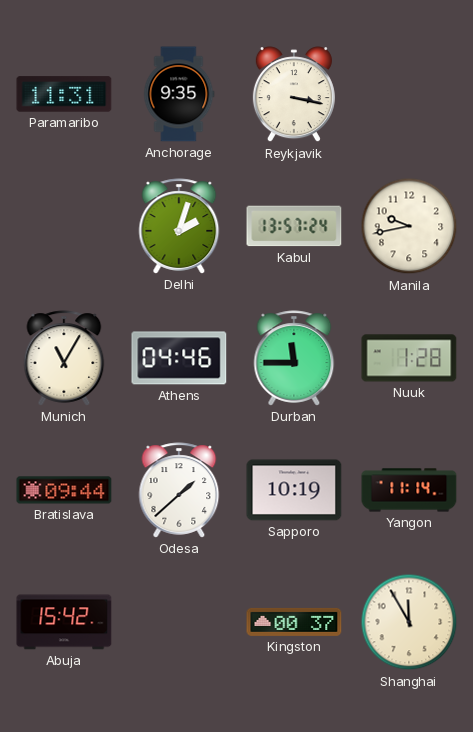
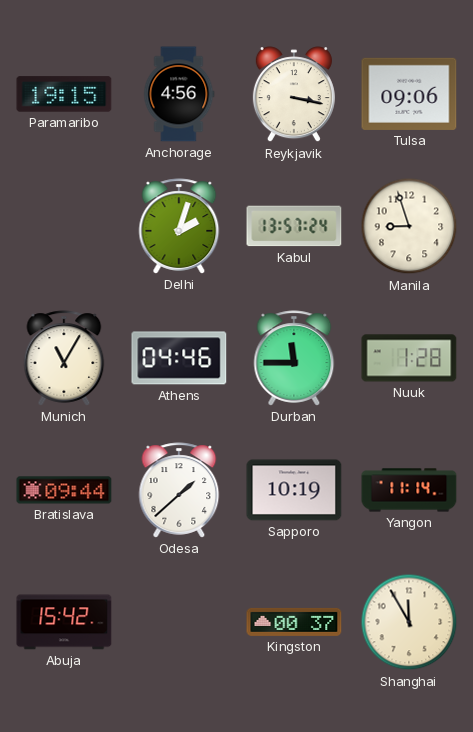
Paramaribo: 11:31 -> 19:15
Anchorage: 9:35 -> 4:56
Tulsa: none -> 09:06
Manila: 9:43 -> 8:57
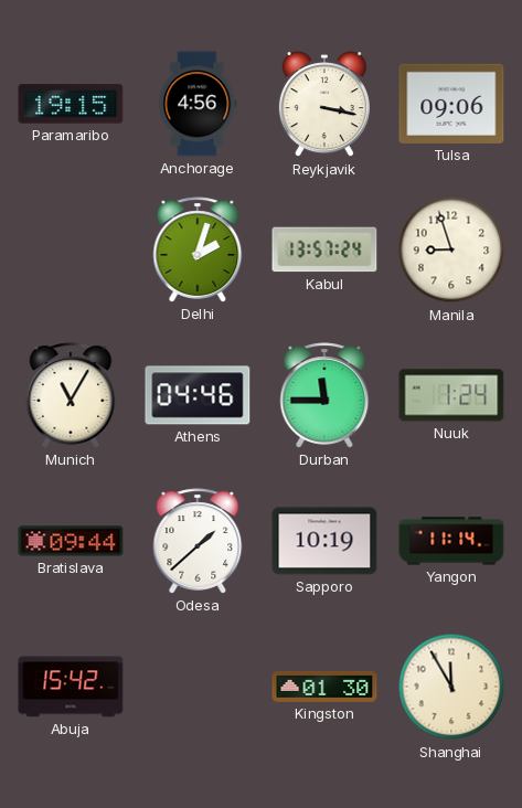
Nuuk: 1:28 -> 1:24
Kingston: 00:37 -> 01:30
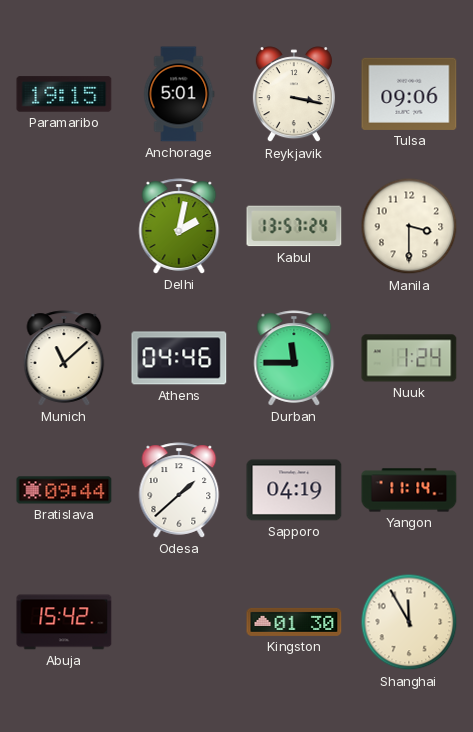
Anchorage: 4:56 -> 5:01
Delhi: 2:03 -> 2:02
Manila: 8:57 -> 3:30
Munich: 11:05 -> 11:08
Sapporo: 10:19 -> 04:19
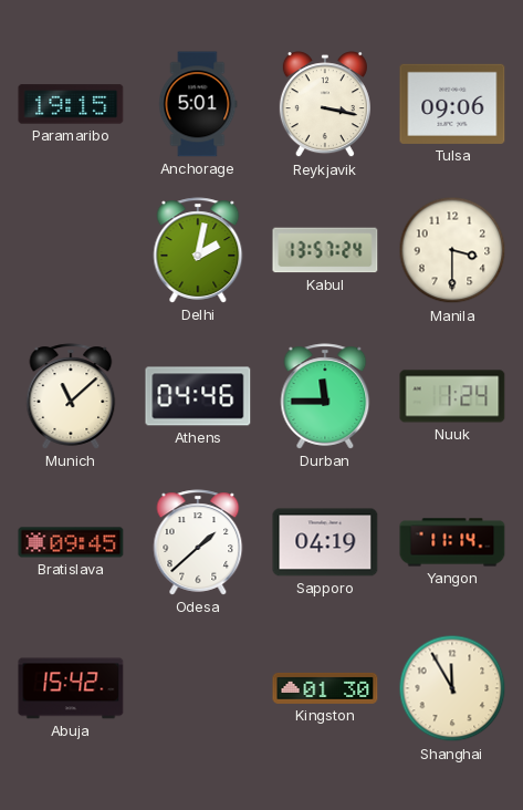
Bratislava: 09:44 -> 09:45
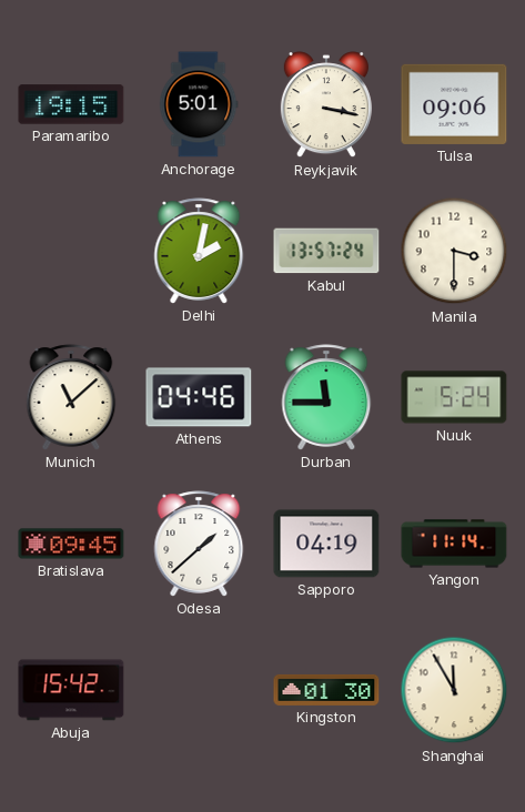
Nuuk: 1:24 -> 5:24
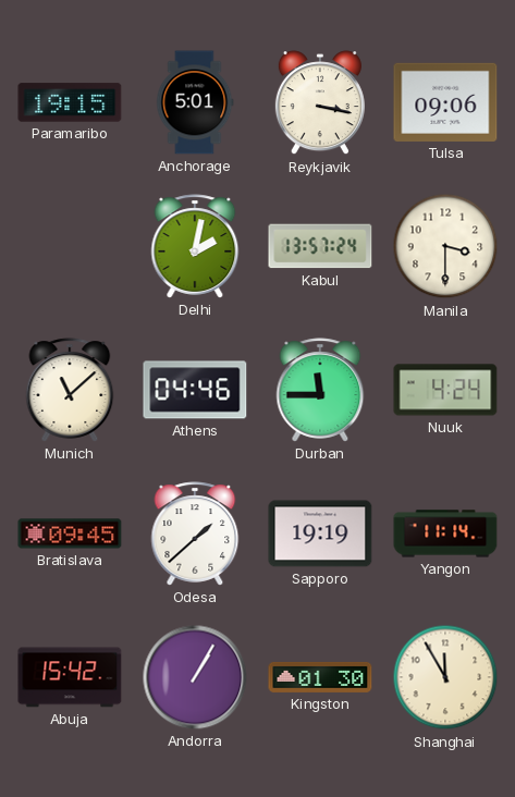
Nuuk: 5:24 -> 4:24
Sapporo: 04:19 -> 19:19
Andorra: none -> 1:05
